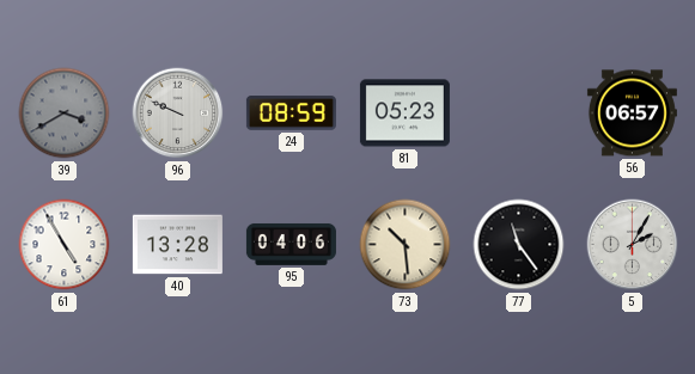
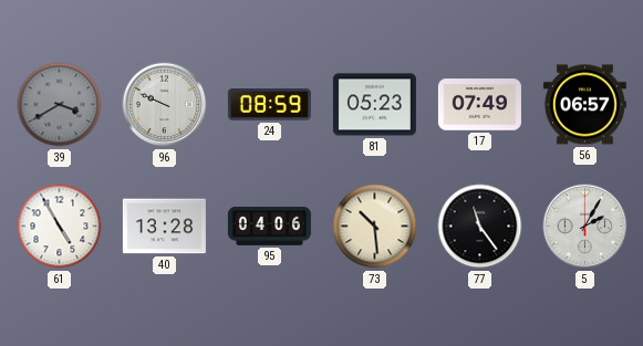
17: none -> 07:49
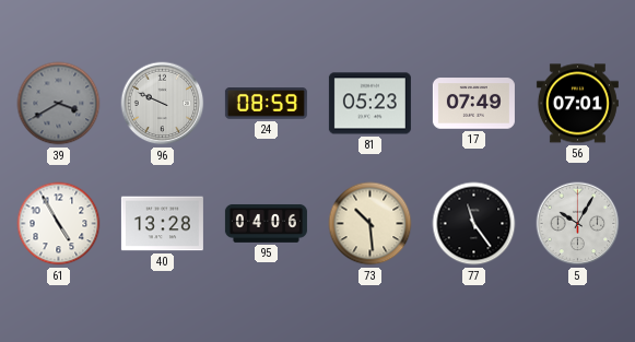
56: 06:57 -> 07:01
5: 2:05 -> 10:05
